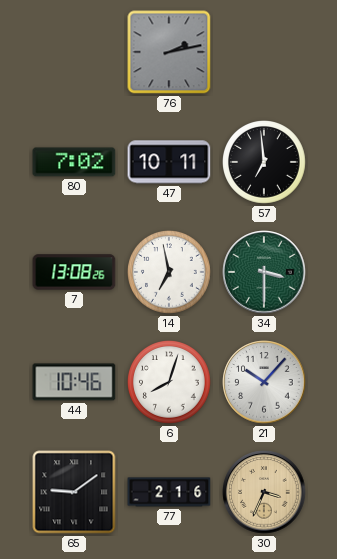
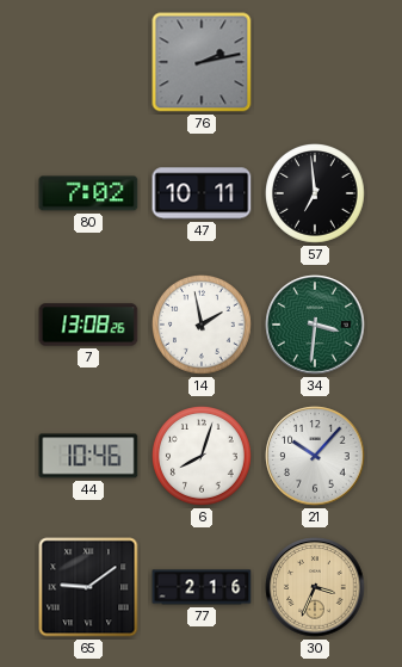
14: 6:58 -> 1:58
34: 3:30 -> 3:31
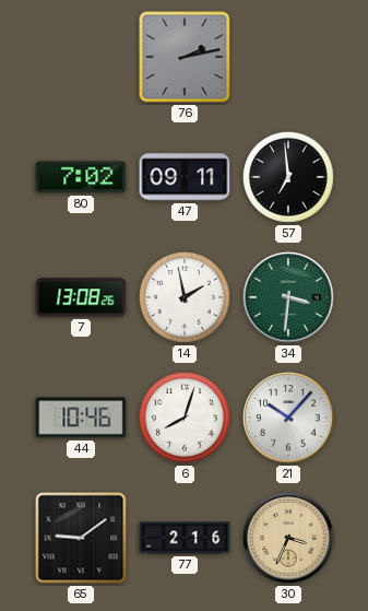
47: 10:11 -> 09:11
